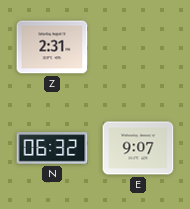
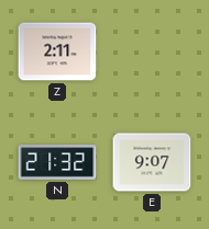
Z: 2:31 -> 2:11
N: 06:32 -> 21:32
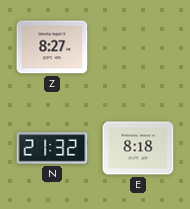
Z: 2:11 -> 8:27
E: 9:07 -> 8:18
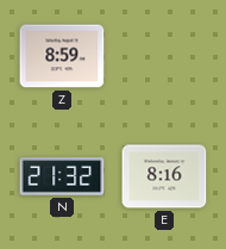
Z: 8:27 -> 8:59
E: 8:18 -> 8:16
